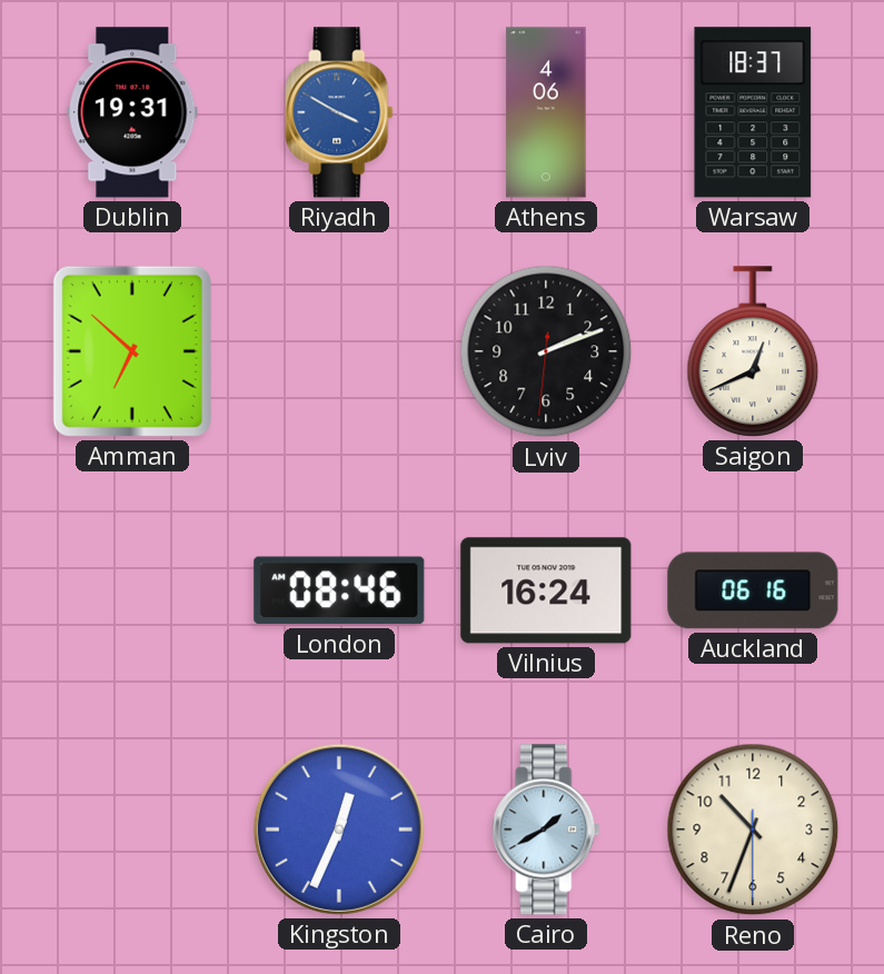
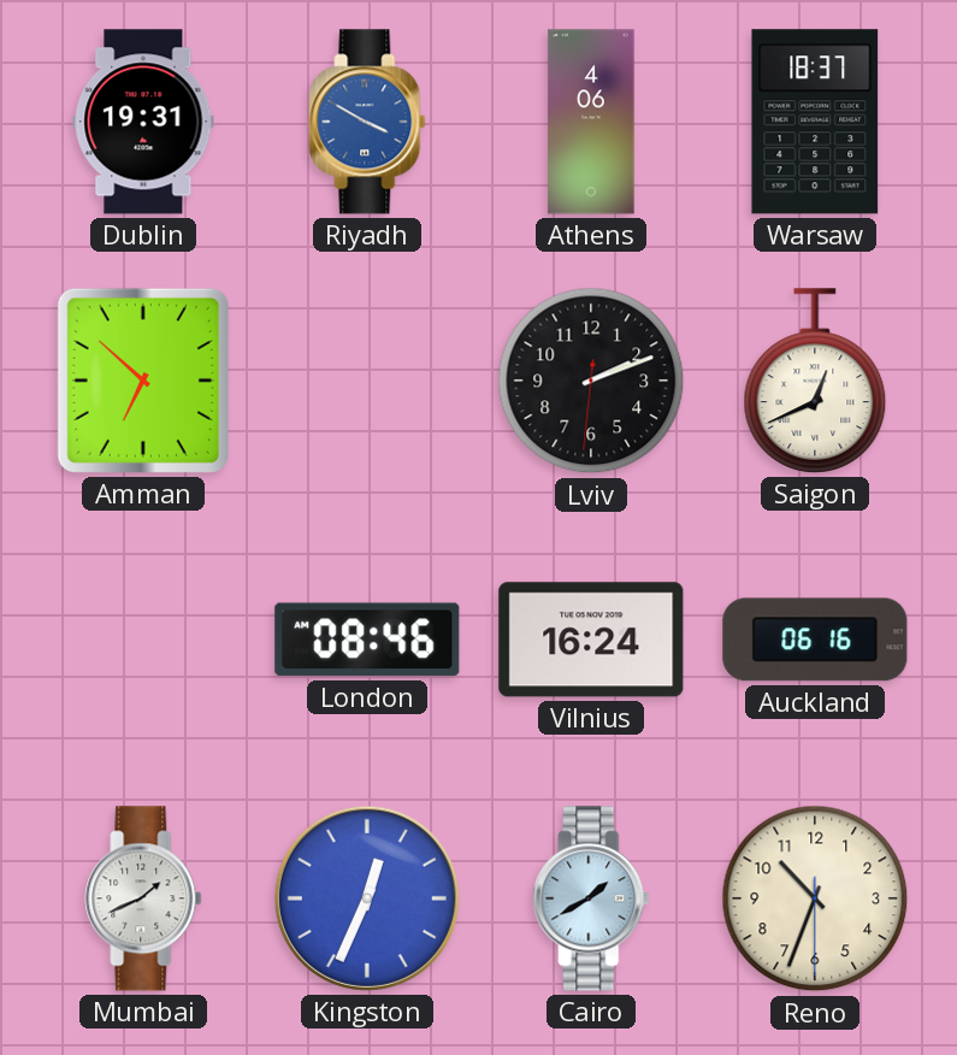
Mumbai: none -> 1:41
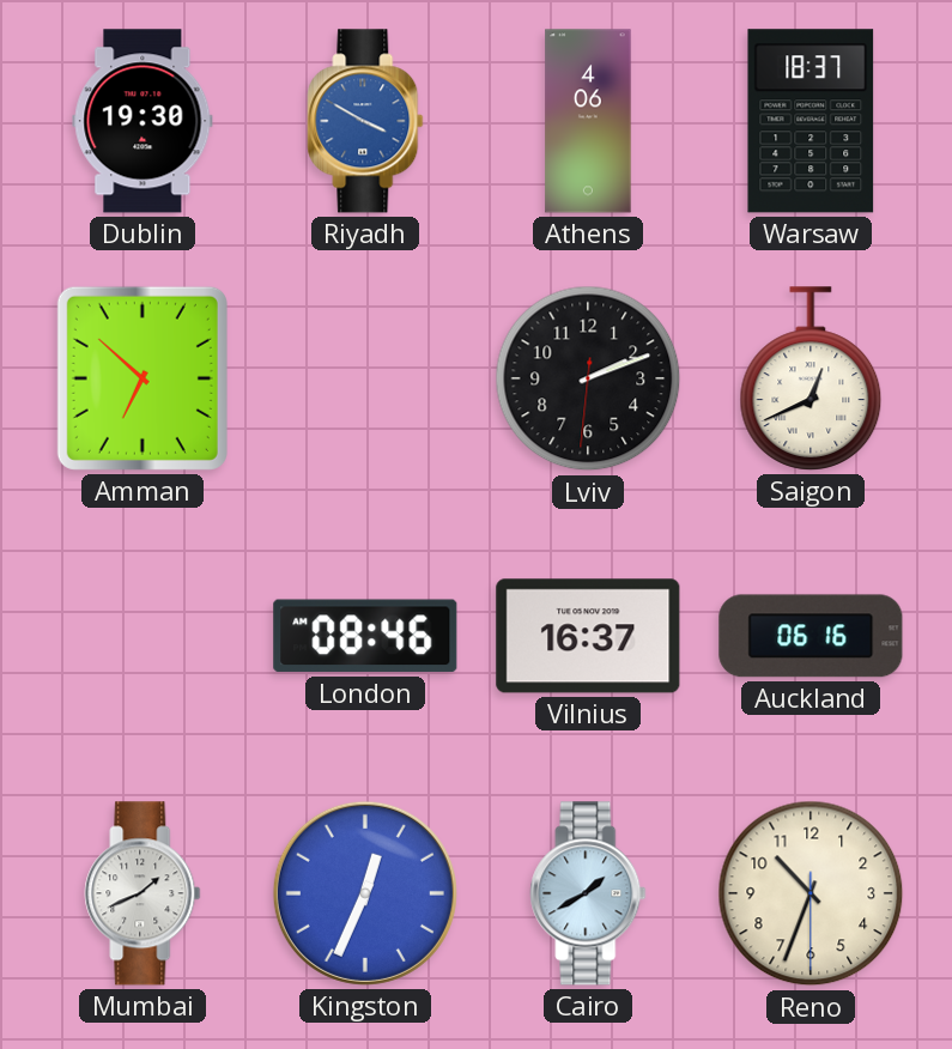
Dublin: 19:31 -> 19:30
Vilnius: 16:24 -> 16:37
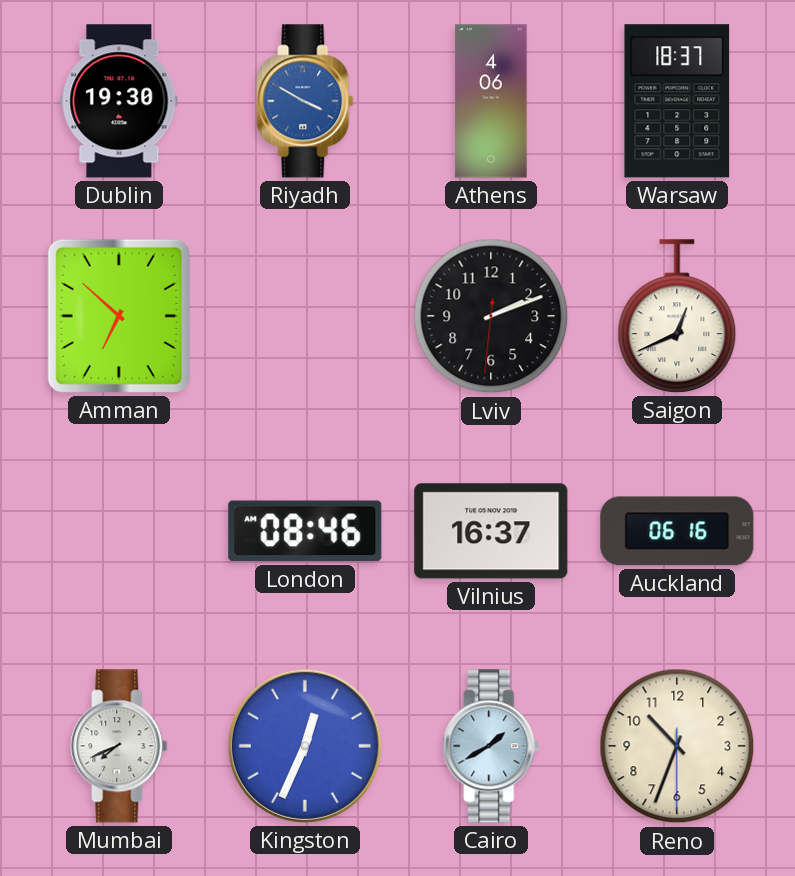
Mumbai: 1:41 -> 7:41
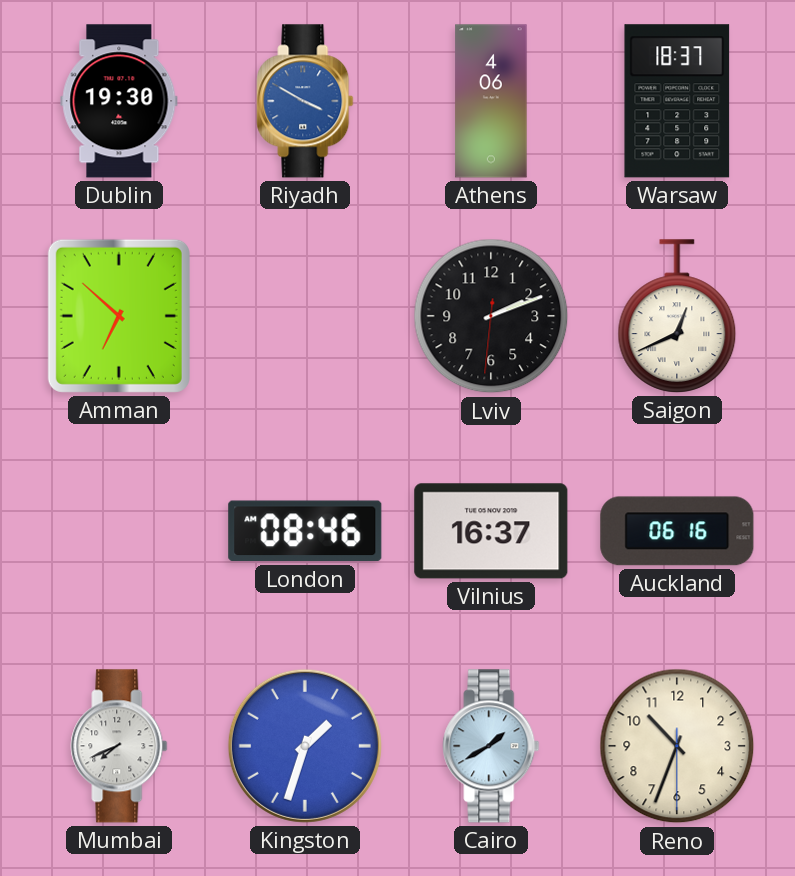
Kingston: 12:34 -> 1:33
